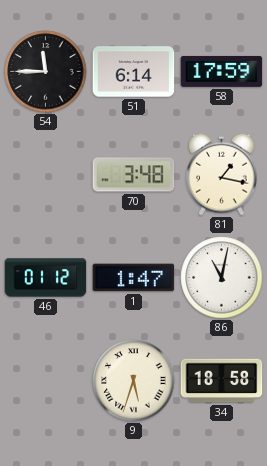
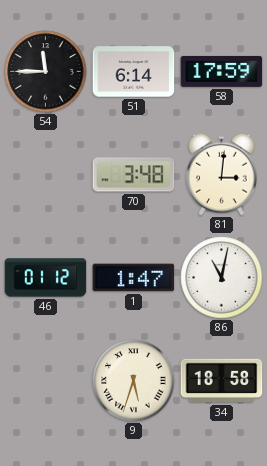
81: 1:17 -> 3:01
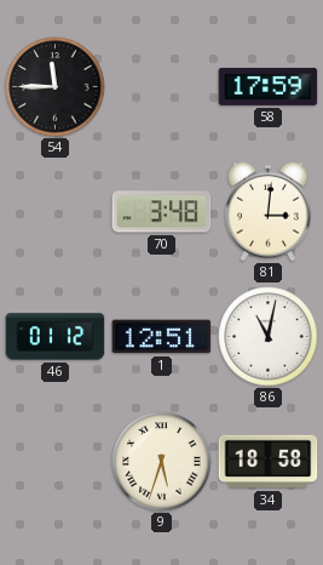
51: 6:14 -> none
1: 1:47 -> 12:51
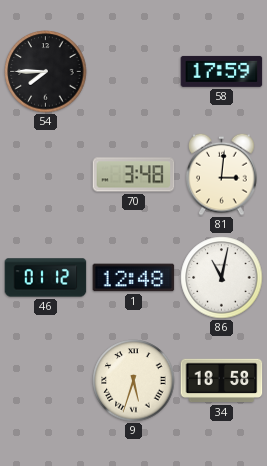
54: 11:45 -> 7:45
1: 12:51 -> 12:48
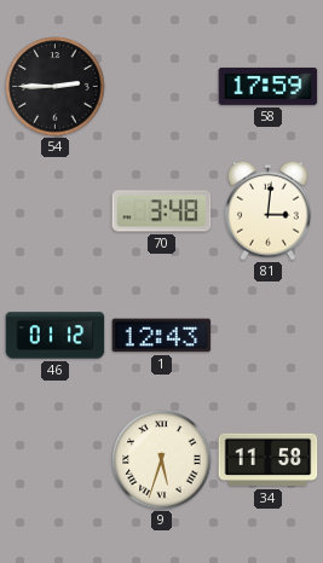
54: 7:45 -> 2:45
1: 12:48 -> 12:43
86: 11:02 -> none
34: 18:58 -> 11:58
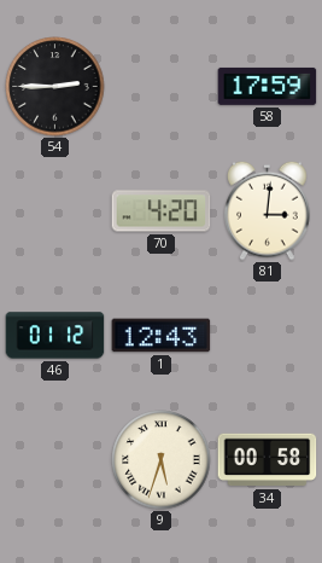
70: 3:48 -> 4:20
34: 11:58 -> 00:58
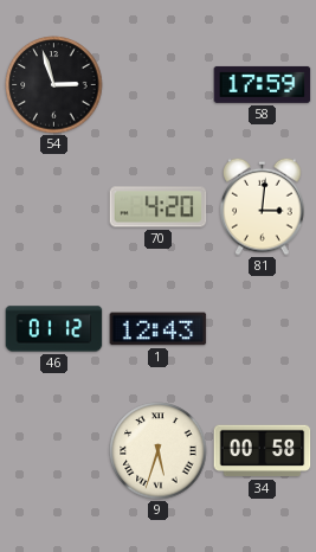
54: 2:45 -> 2:57
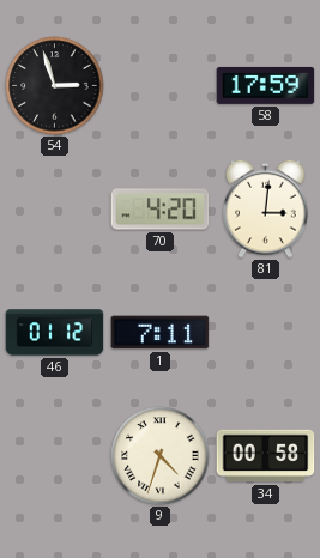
1: 12:43 -> 7:11
9: 5:33 -> 4:33
